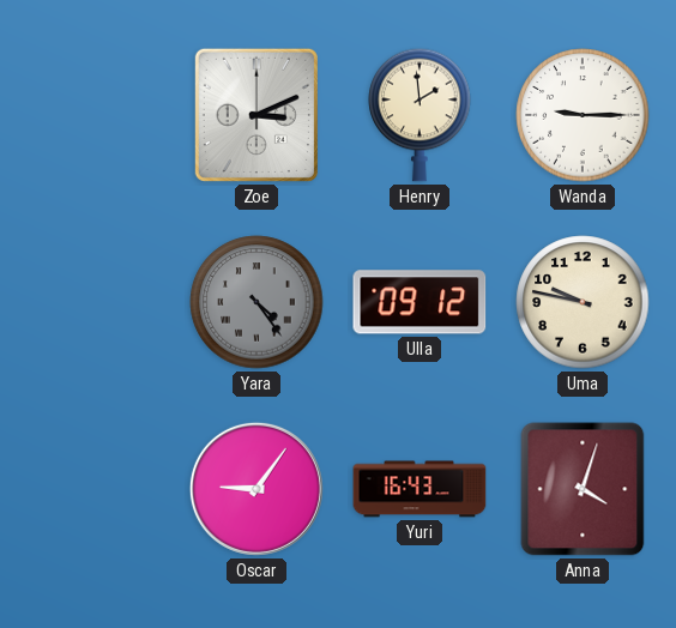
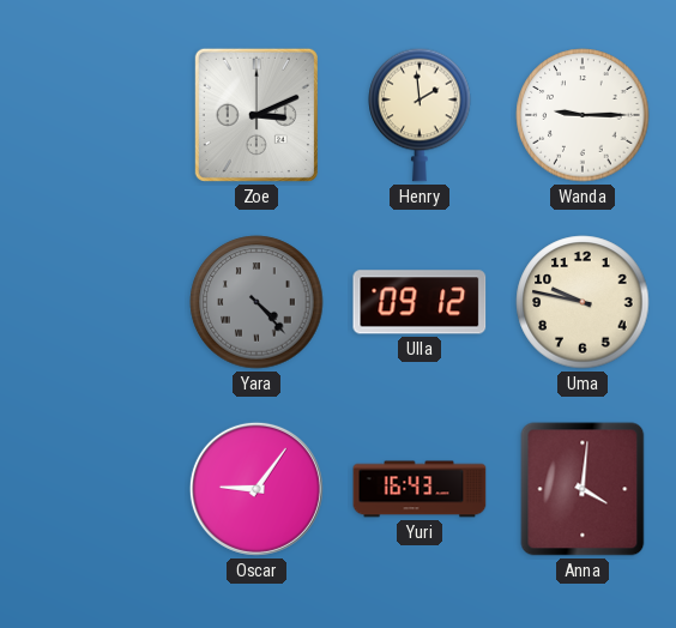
Yara: 4:24 -> 4:23
Anna: 4:03 -> 4:01
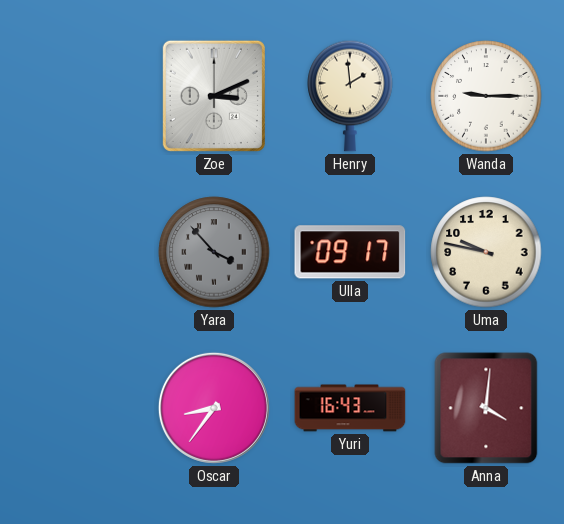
Yara: 4:23 -> 3:53
Ulla: 09:12 -> 09:17
Oscar: 9:06 -> 8:36
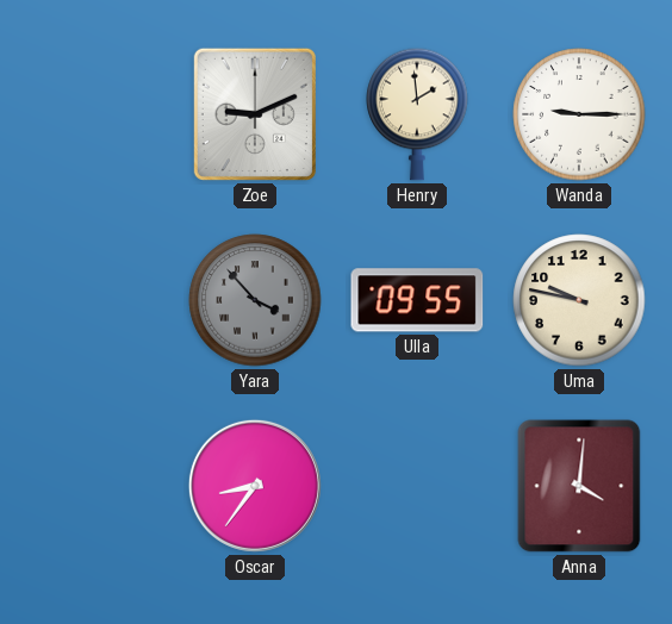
Zoe: 3:11 -> 9:11
Ulla: 09:17 -> 09:55
Yuri: 16:43 -> none
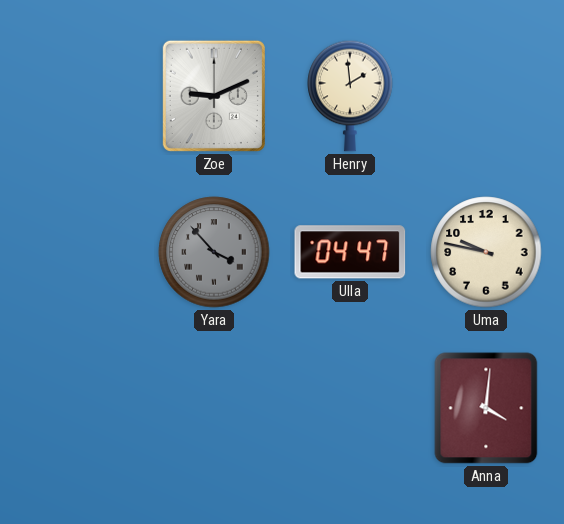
Wanda: 9:15 -> none
Ulla: 09:55 -> 04:47
Oscar: 8:36 -> none
